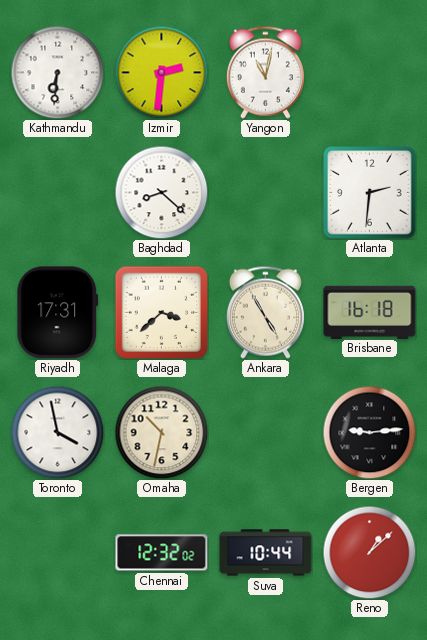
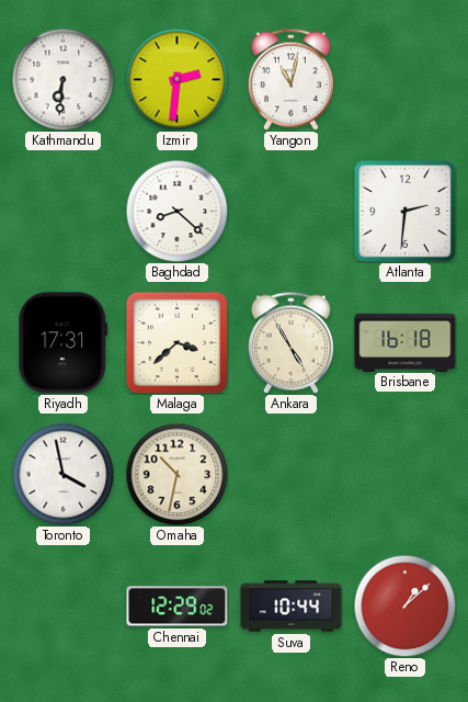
Bergen: 9:14 -> none
Chennai: 12:32 -> 12:29
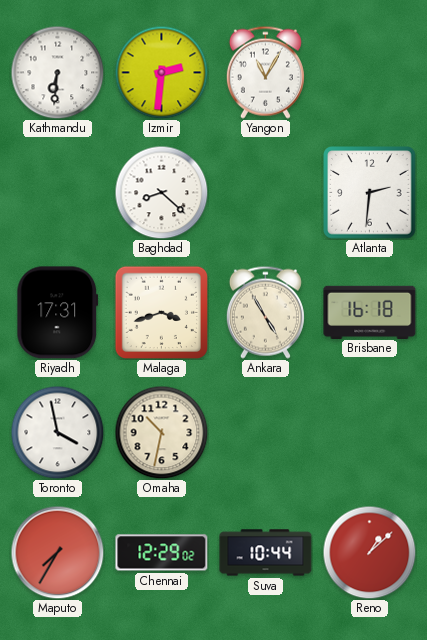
Yangon: 11:02 -> 11:05
Malaga: 3:38 -> 3:42
Maputo: none -> 7:35
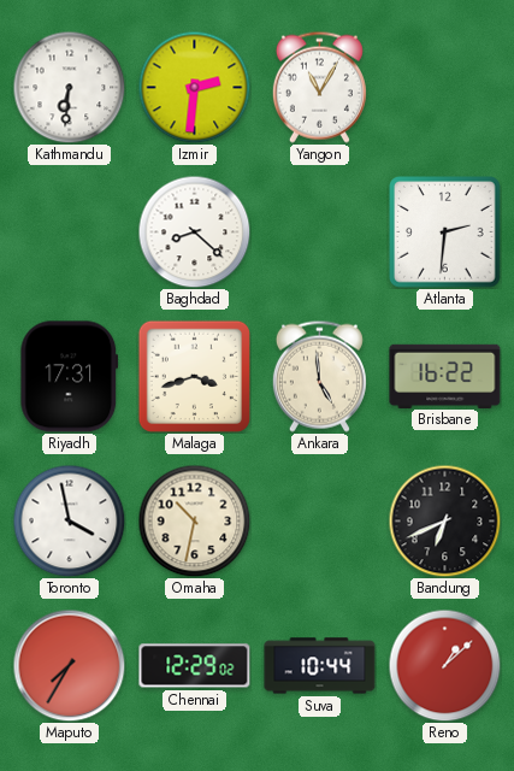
Ankara: 4:55 -> 4:59
Brisbane: 16:18 -> 16:22
Bandung: none -> 6:41
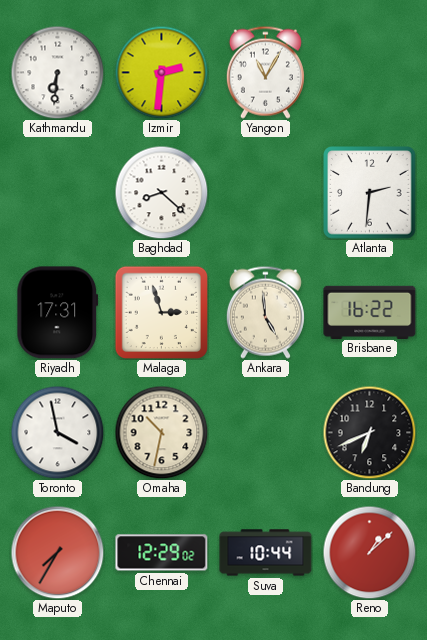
Malaga: 3:42 -> 2:57
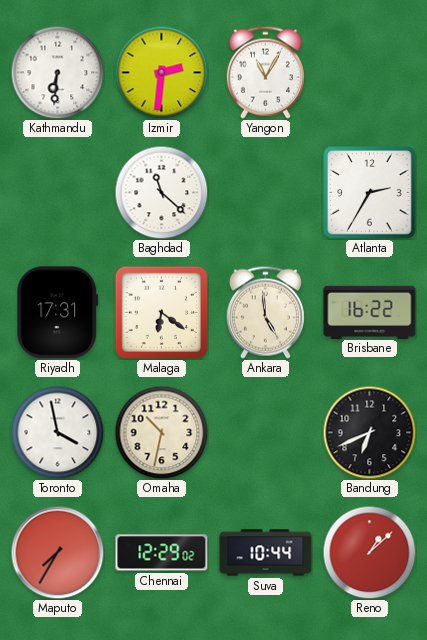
Baghdad: 8:22 -> 11:22
Atlanta: 2:31 -> 2:35
Malaga: 2:57 -> 6:21
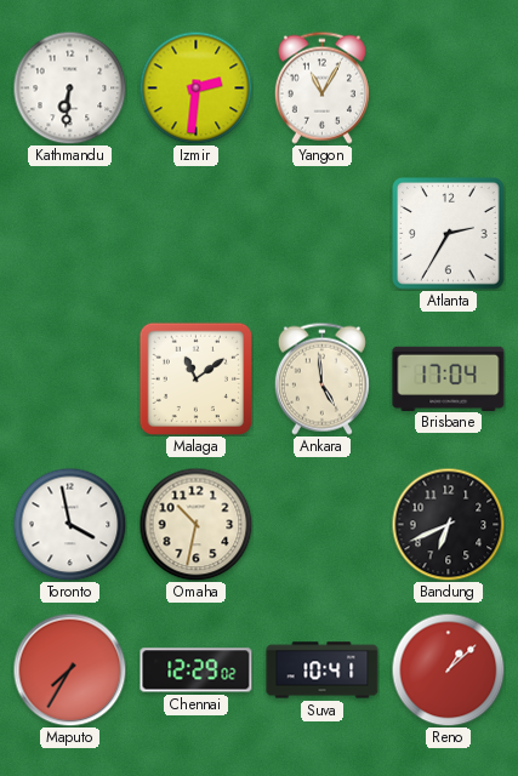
Baghdad: 11:22 -> none
Riyadh: 17:31 -> none
Malaga: 6:21 -> 11:09
Brisbane: 16:22 -> 17:04
Suva: 10:44 -> 10:41
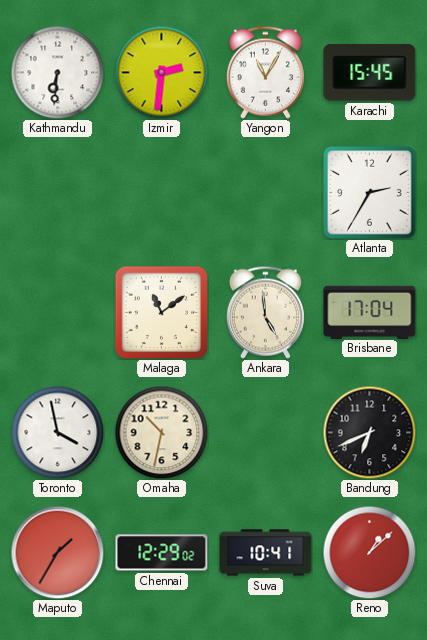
Karachi: none -> 15:45
Maputo: 7:35 -> 1:35
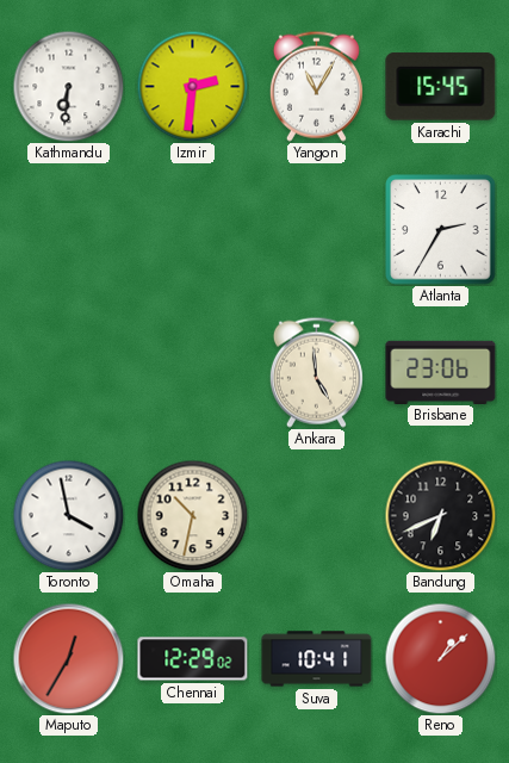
Malaga: 11:09 -> none
Brisbane: 17:04 -> 23:06
Maputo: 1:35 -> 12:35
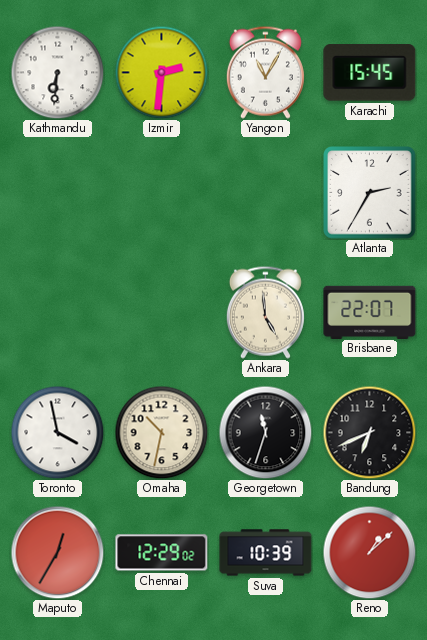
Brisbane: 23:06 -> 22:07
Georgetown: none -> 11:33
Suva: 10:41 -> 10:39
